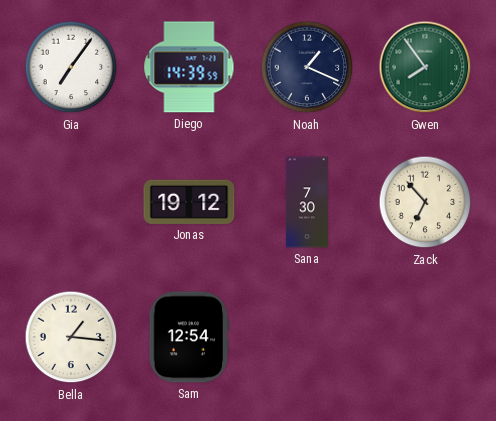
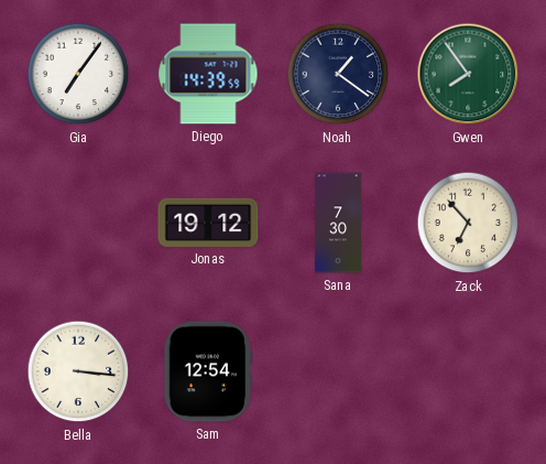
Noah: 1:19 -> 1:21
Bella: 1:16 -> 3:16
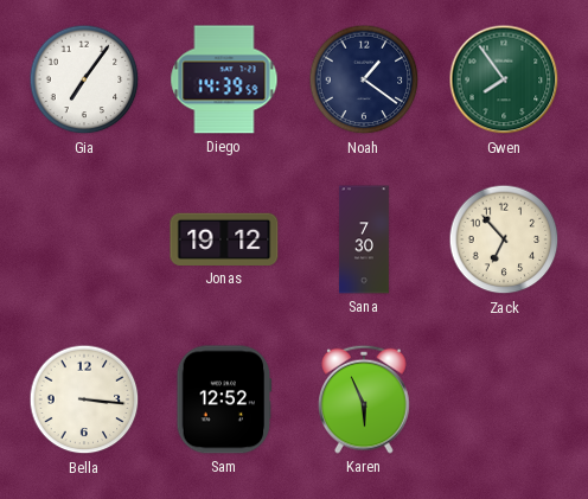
Sam: 12:54 -> 12:52
Karen: none -> 5:56
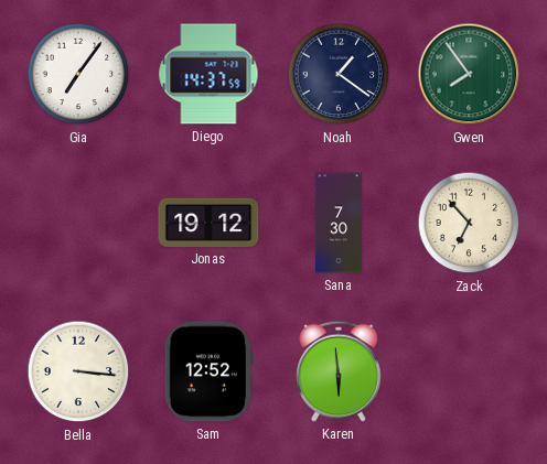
Diego: 14:39 -> 14:37
Karen: 5:56 -> 5:59
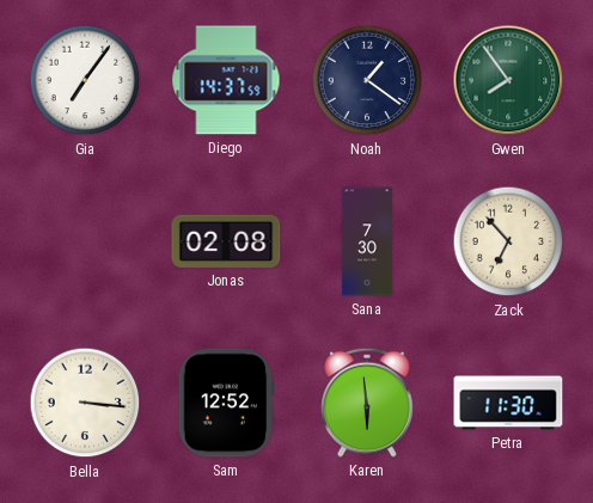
Jonas: 19:12 -> 02:08
Petra: none -> 11:30
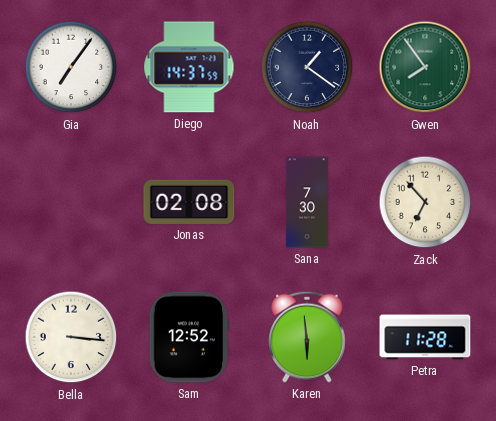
Petra: 11:30 -> 11:28
